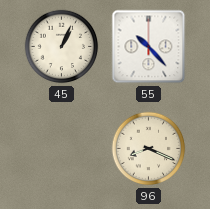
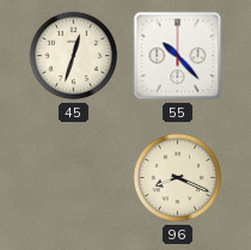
45: 1:04 -> 12:33
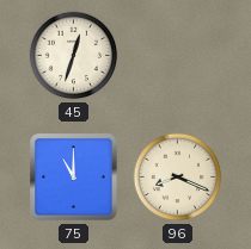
55: 10:23 -> none
75: none -> 11:00
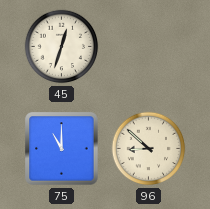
96: 8:19 -> 8:52
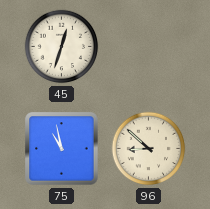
75: 11:00 -> 10:58
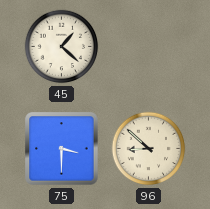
45: 12:33 -> 1:22
75: 10:58 -> 3:30
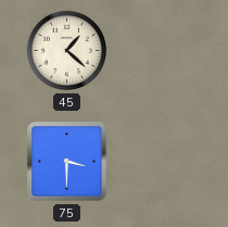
96: 8:52 -> none
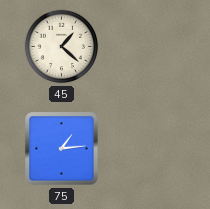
75: 3:30 -> 1:14
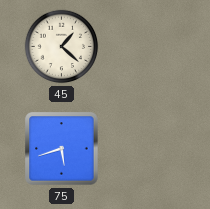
75: 1:14 -> 5:42
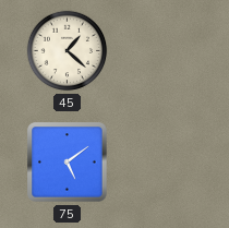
75: 5:42 -> 5:09
